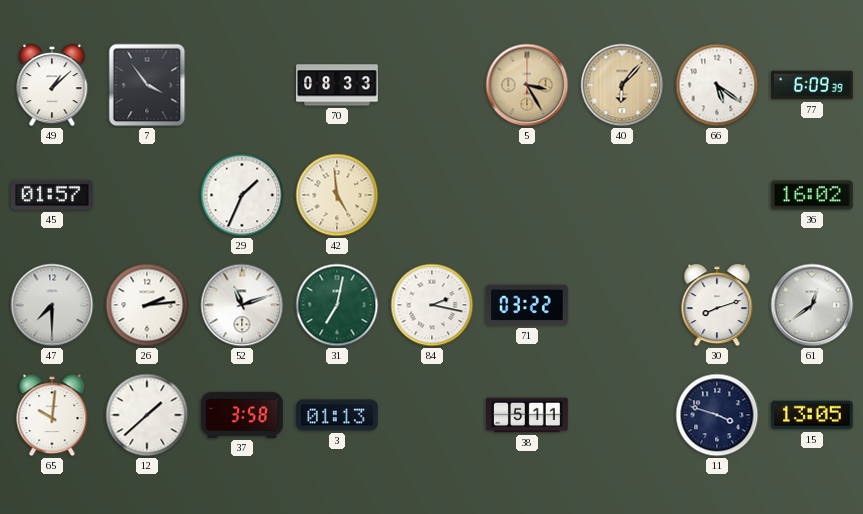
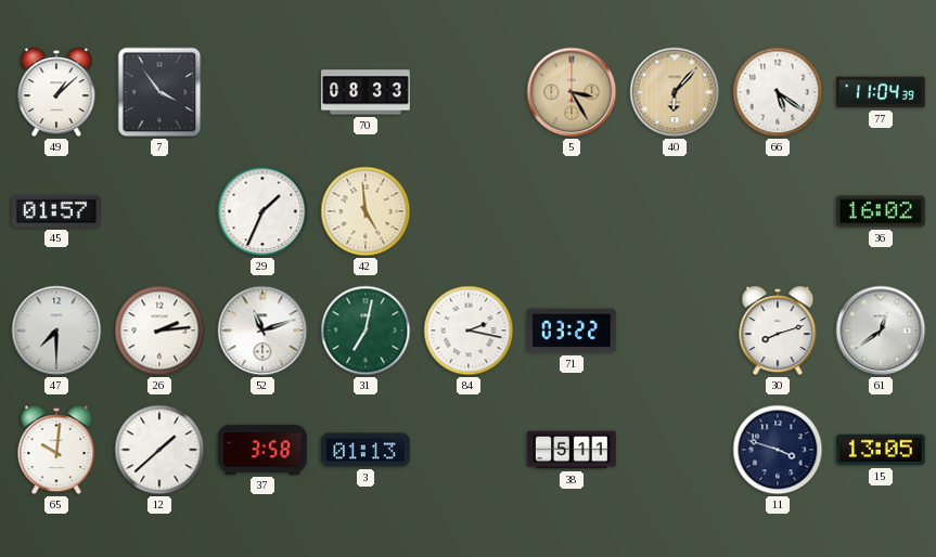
77: 6:09 -> 11:04
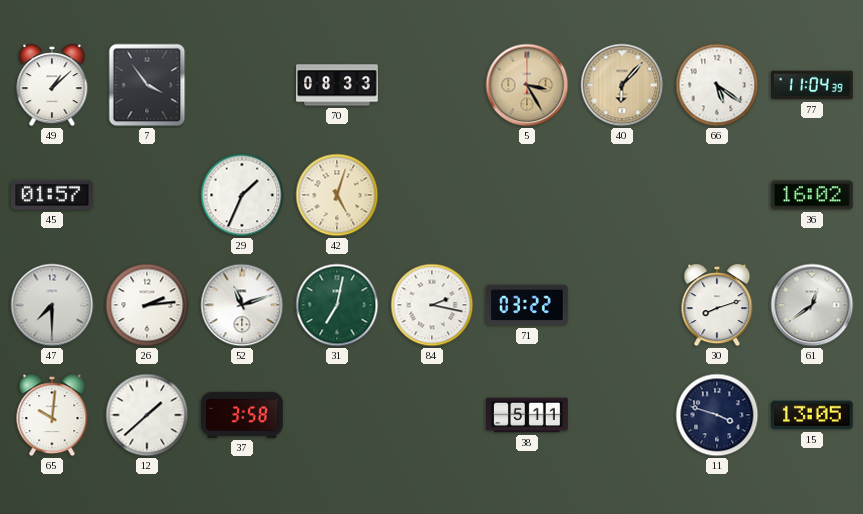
42: 4:59 -> 5:03
3: 01:13 -> none
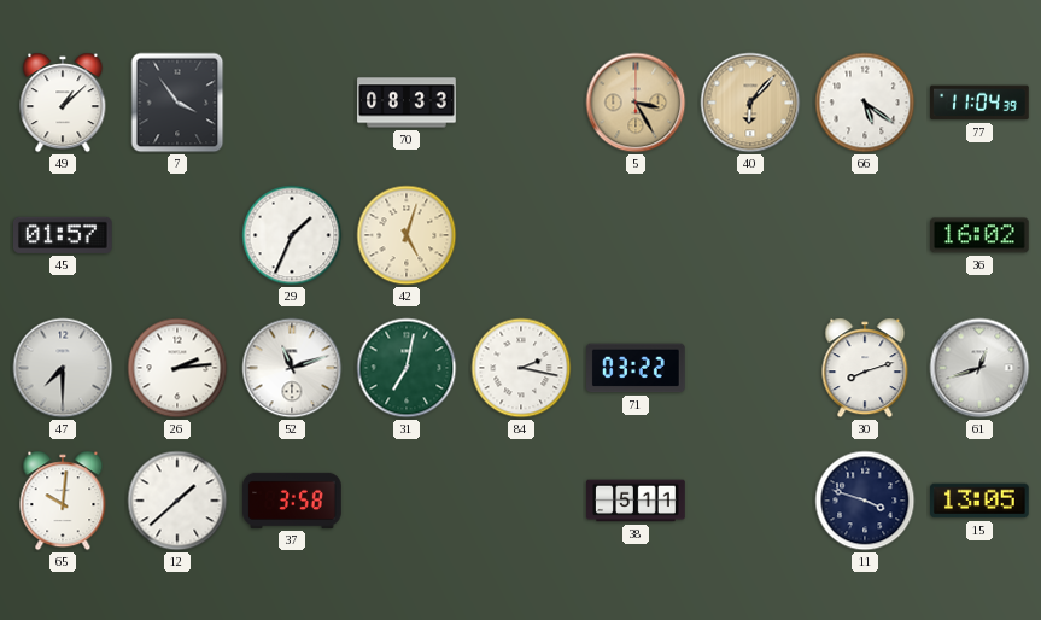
61: 12:39 -> 12:42
